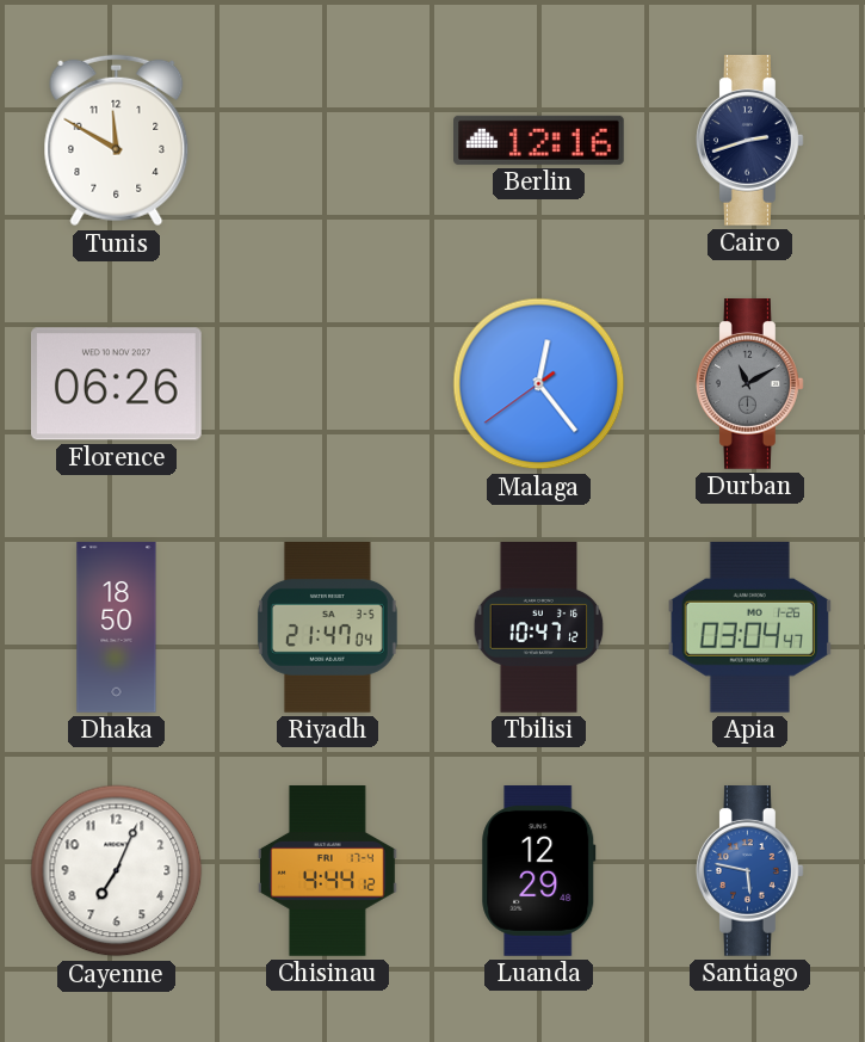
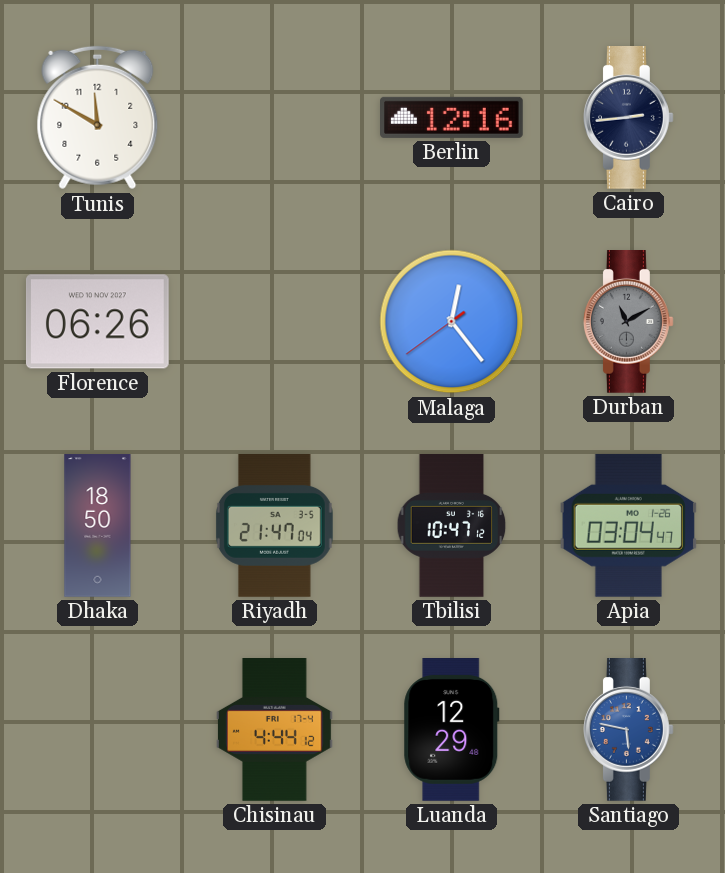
Cairo: 2:42 -> 2:44
Cayenne: 7:04 -> none
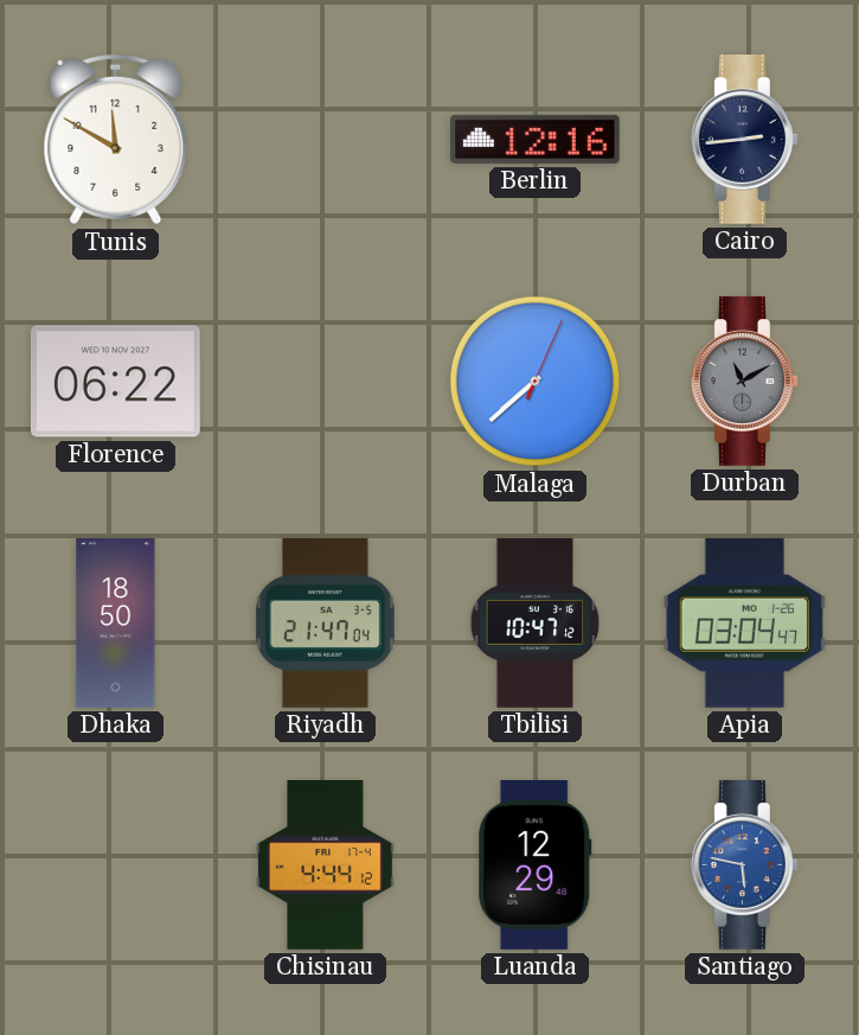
Florence: 06:26 -> 06:22
Malaga: 12:23 -> 7:38
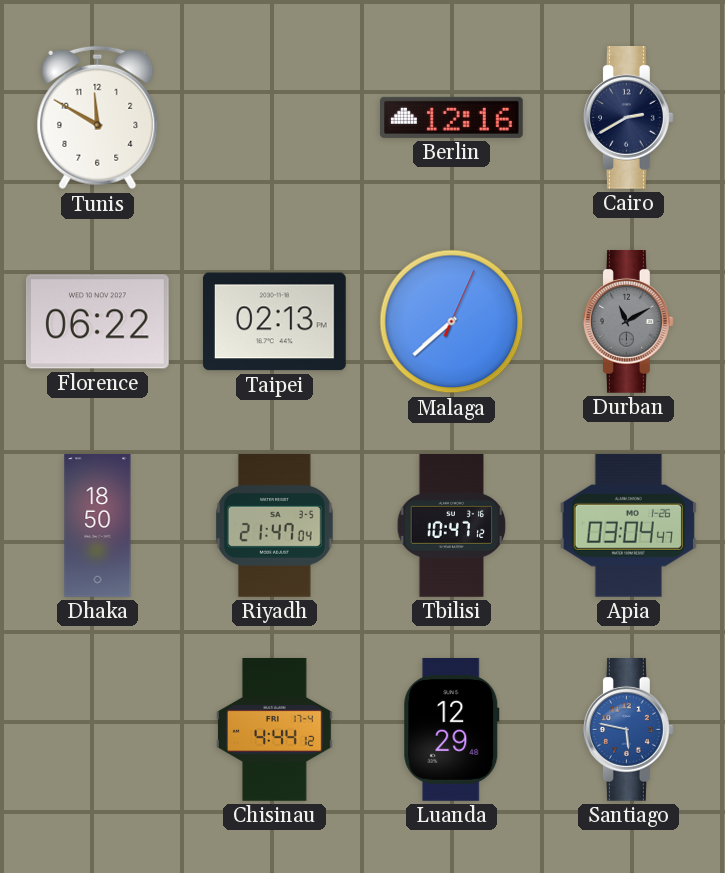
Cairo: 2:44 -> 2:40
Taipei: none -> 02:13
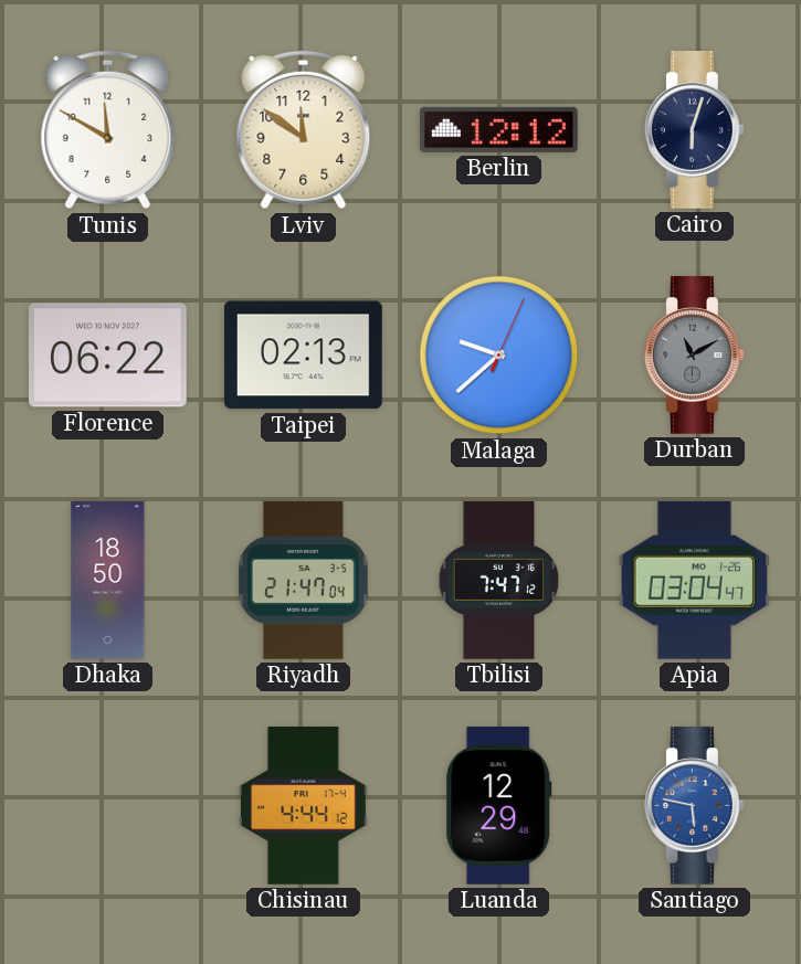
Lviv: none -> 11:51
Berlin: 12:16 -> 12:12
Cairo: 2:40 -> 6:03
Malaga: 7:38 -> 9:38
Tbilisi: 10:47 -> 7:47
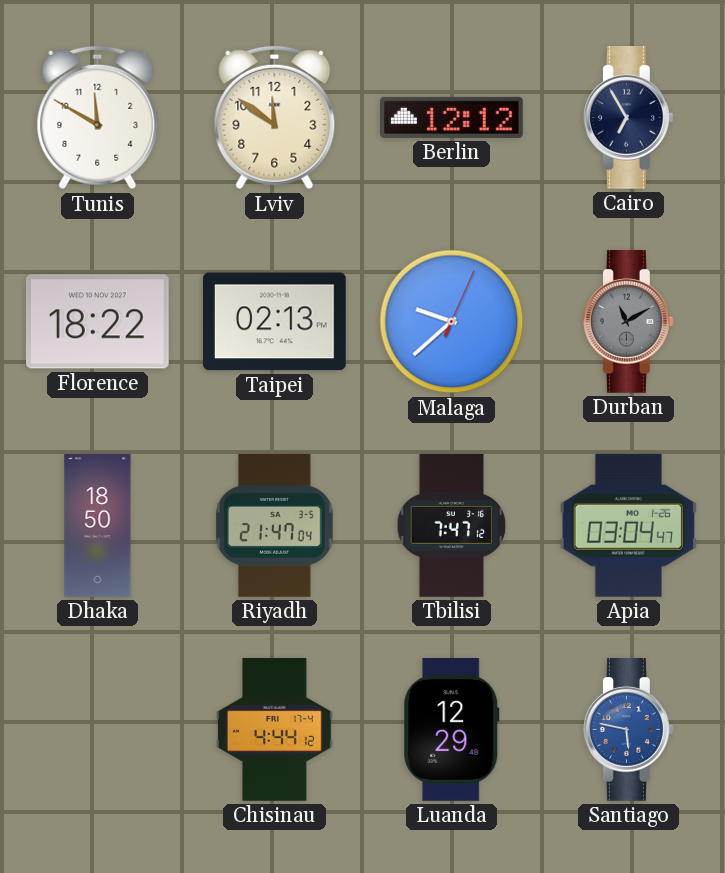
Cairo: 6:03 -> 6:55
Florence: 06:22 -> 18:22
